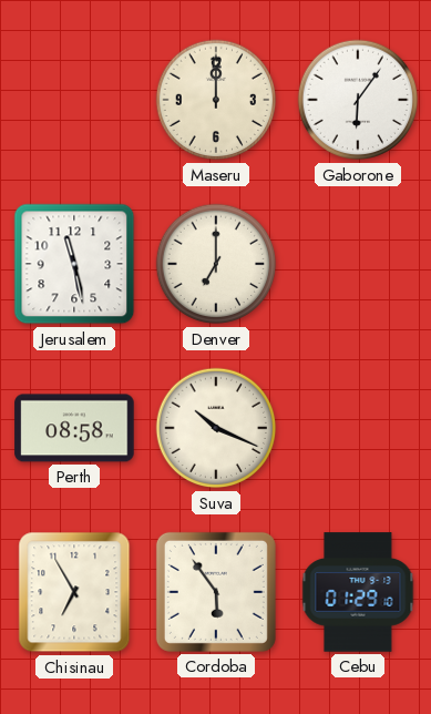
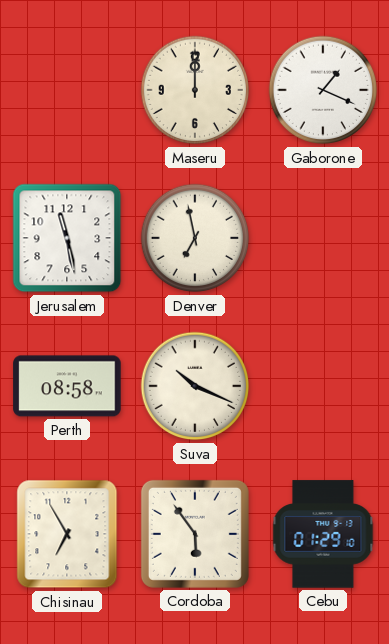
Gaborone: 6:06 -> 1:19
Denver: 7:00 -> 6:58
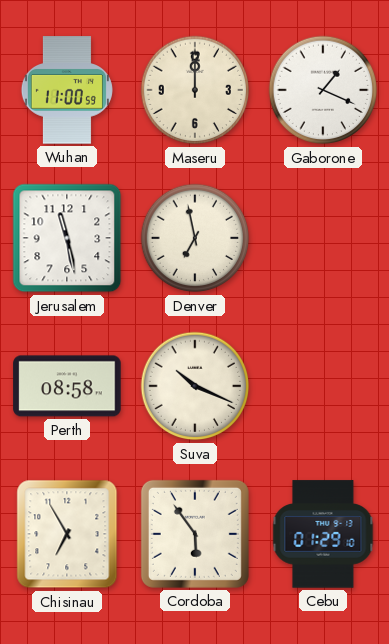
Wuhan: none -> 11:00
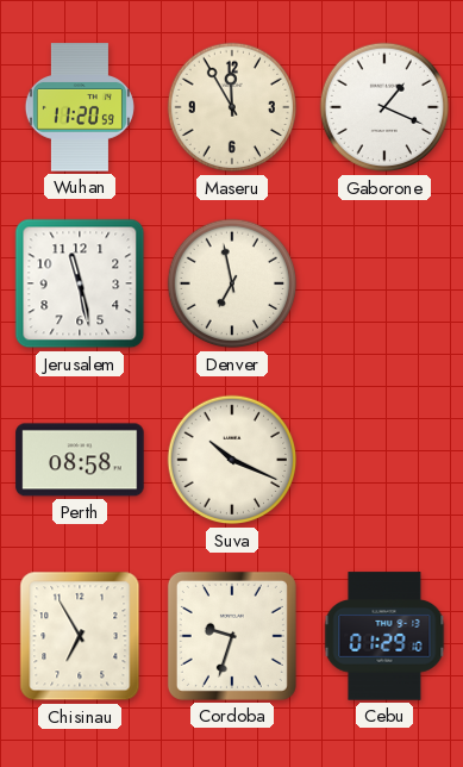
Wuhan: 11:00 -> 11:20
Maseru: 12:00 -> 11:55
Cordoba: 5:54 -> 9:33
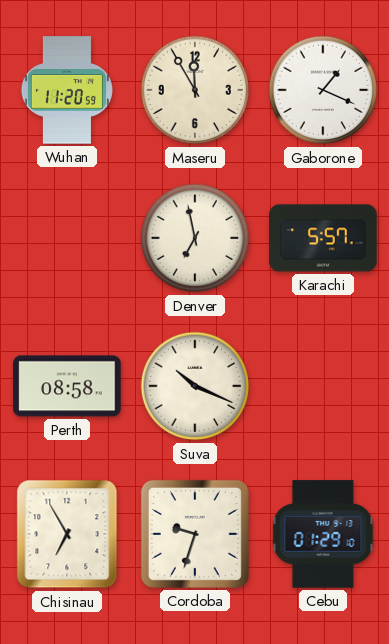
Jerusalem: 11:28 -> none
Karachi: none -> 5:57
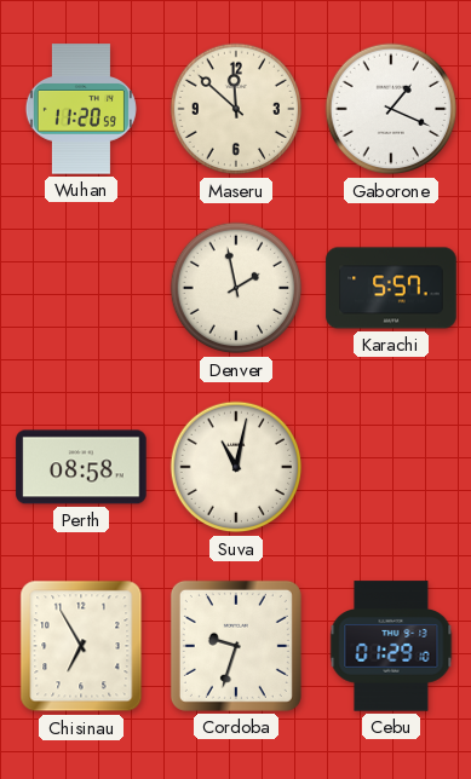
Maseru: 11:55 -> 11:52
Denver: 6:58 -> 1:58
Suva: 10:19 -> 11:02
